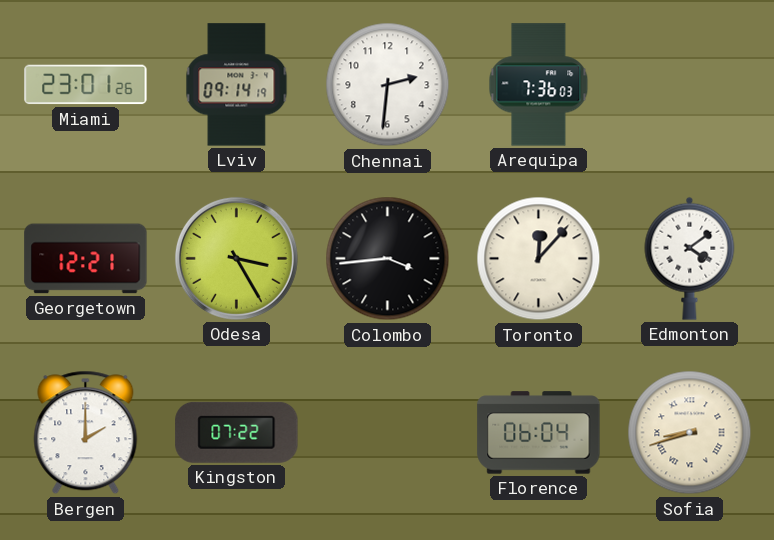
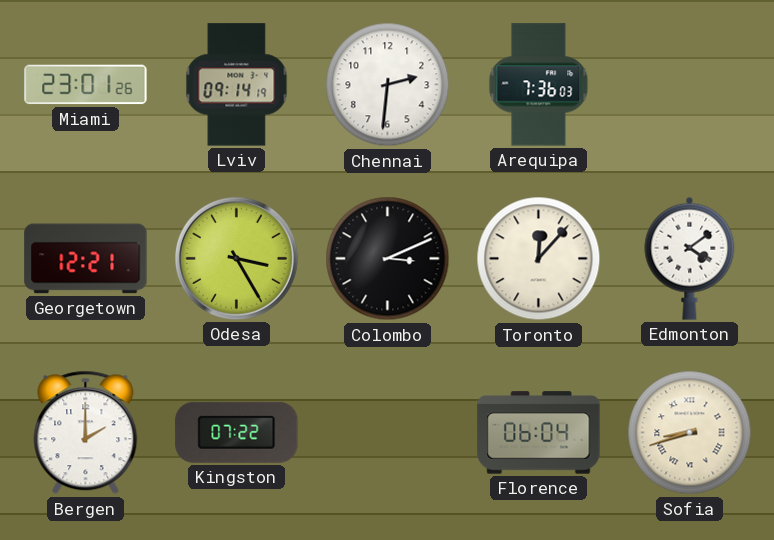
Colombo: 3:44 -> 3:11
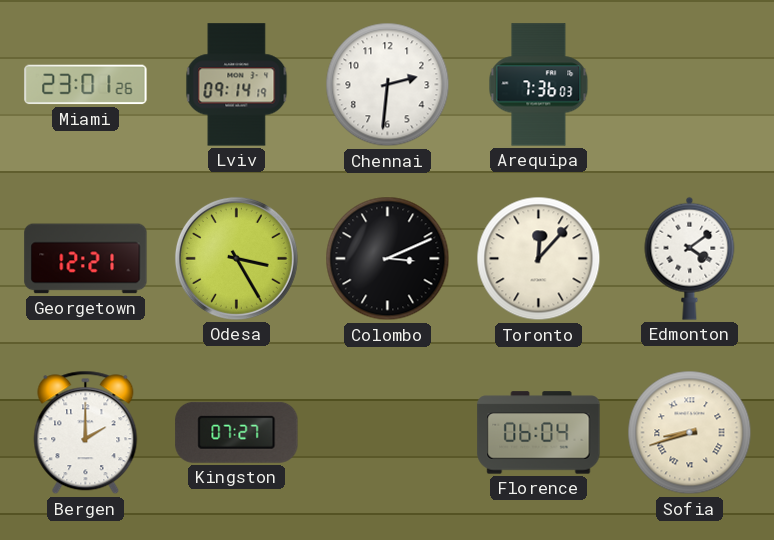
Kingston: 07:22 -> 07:27
